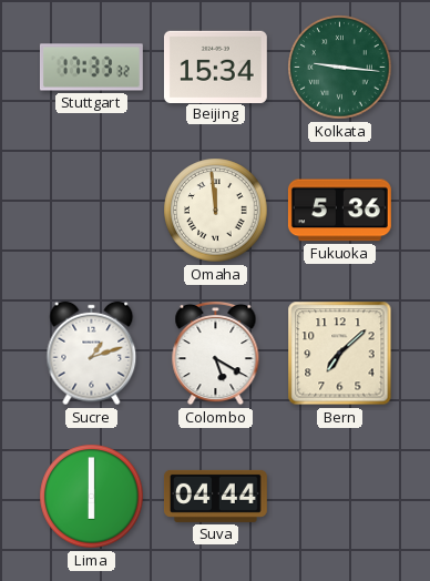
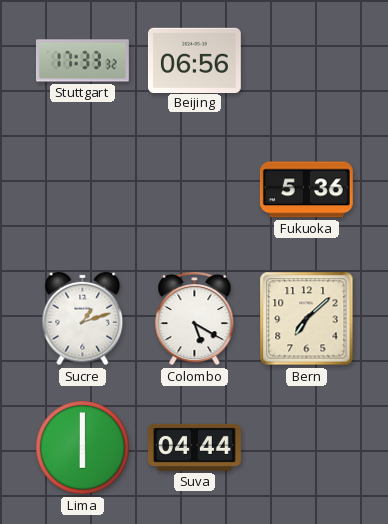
Beijing: 15:34 -> 06:56
Kolkata: 9:16 -> none
Omaha: 11:59 -> none
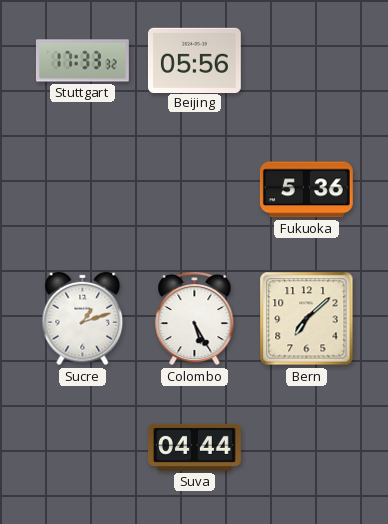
Beijing: 06:56 -> 05:56
Colombo: 5:20 -> 5:25
Lima: 6:00 -> none
